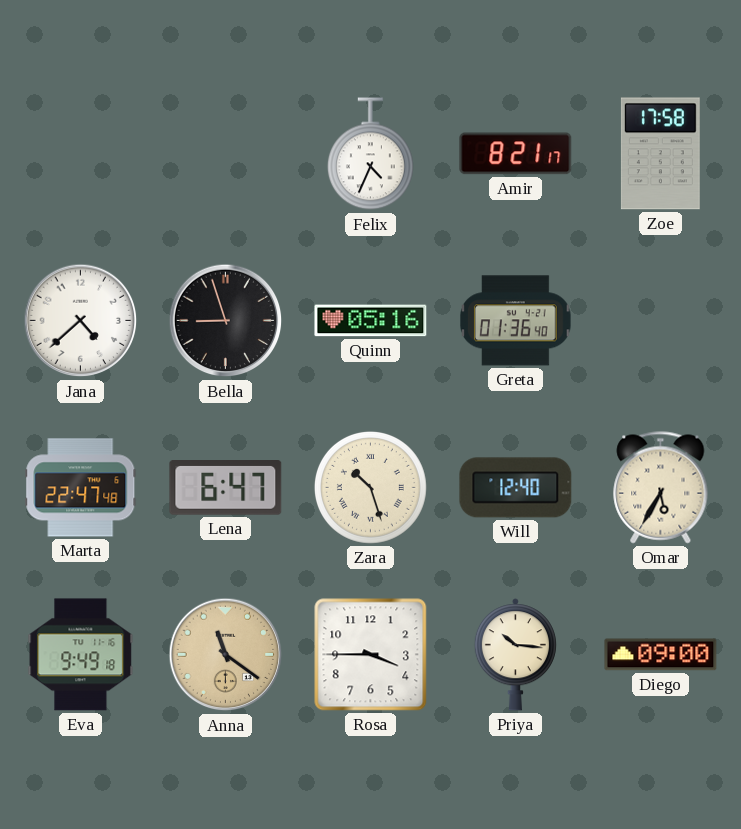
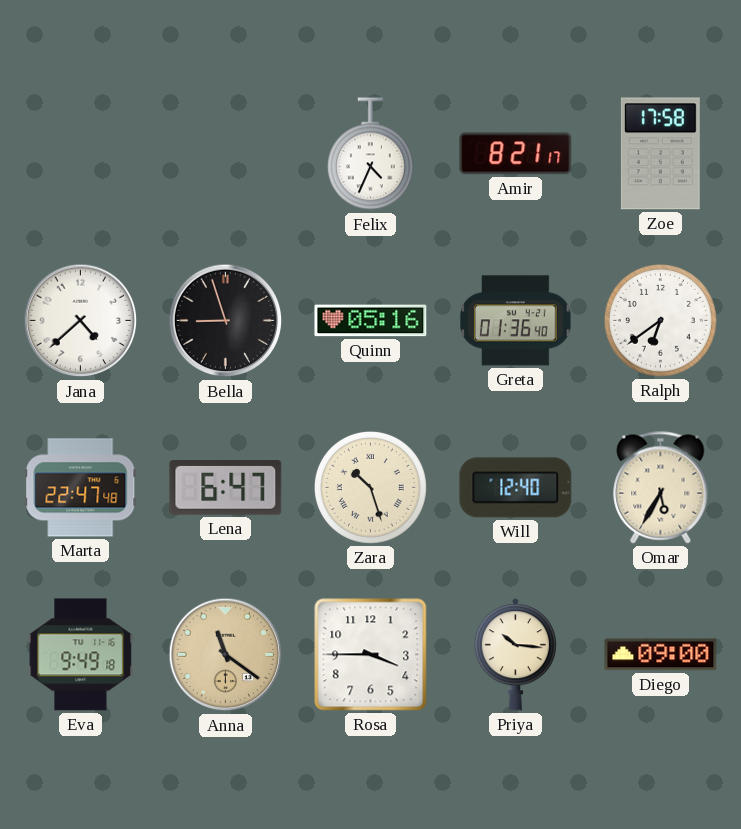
Ralph: none -> 6:39
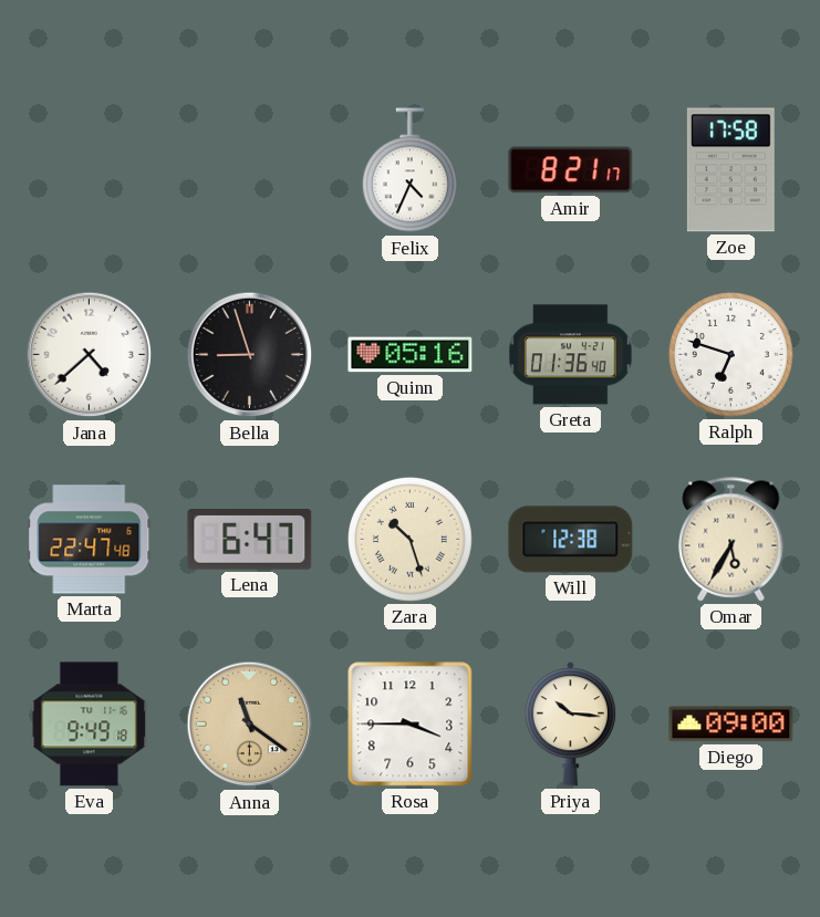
Ralph: 6:39 -> 6:48
Will: 12:40 -> 12:38
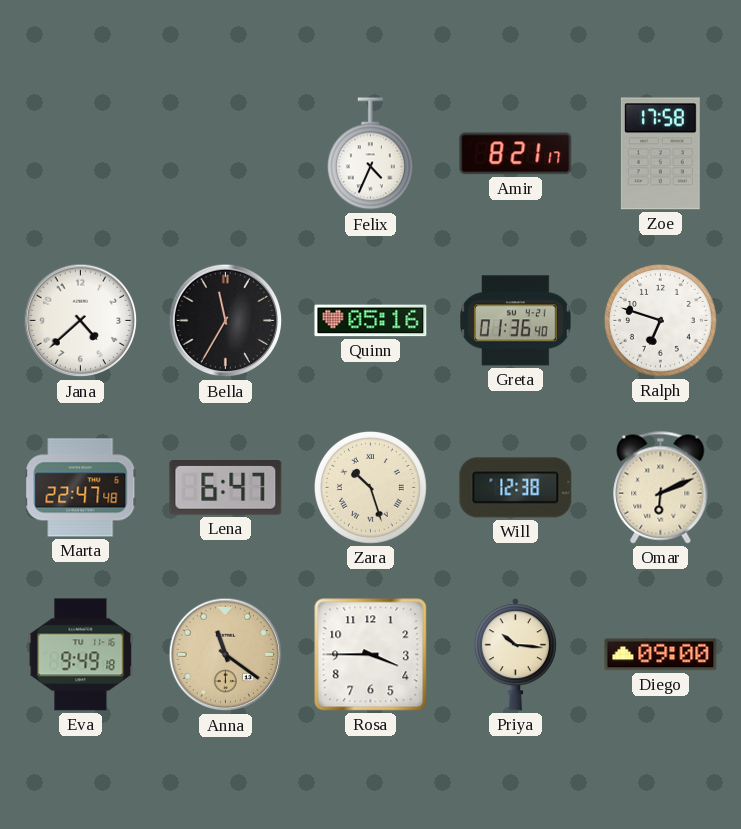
Bella: 8:57 -> 11:35
Omar: 5:35 -> 6:11
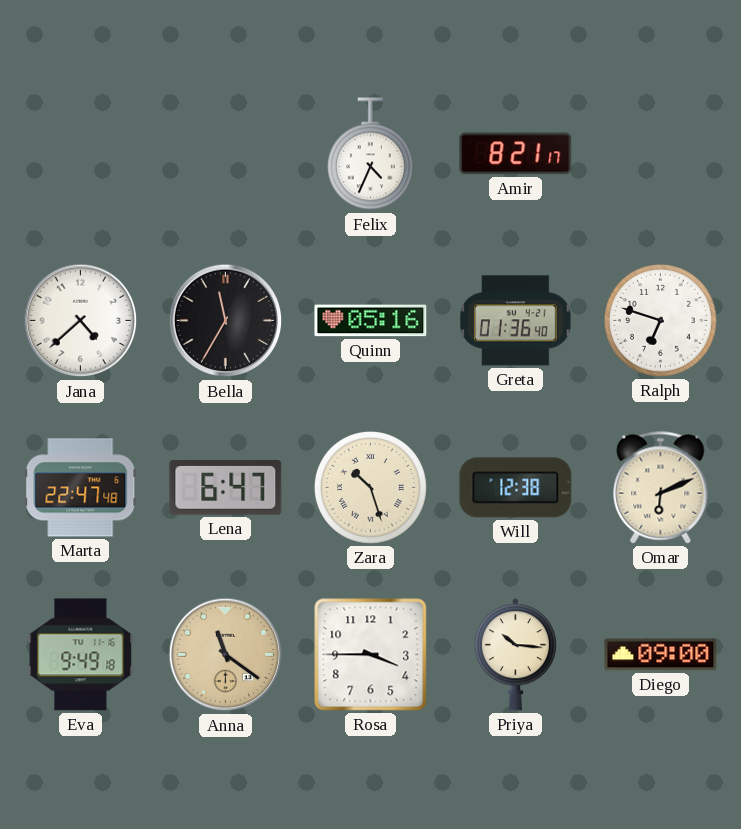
Zoe: 17:58 -> none
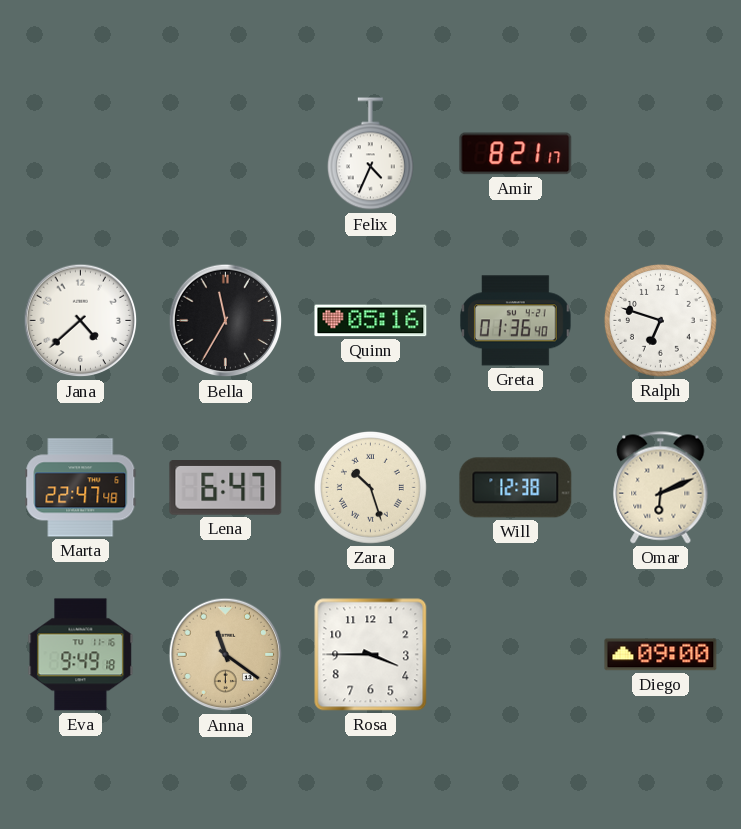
Priya: 10:16 -> none
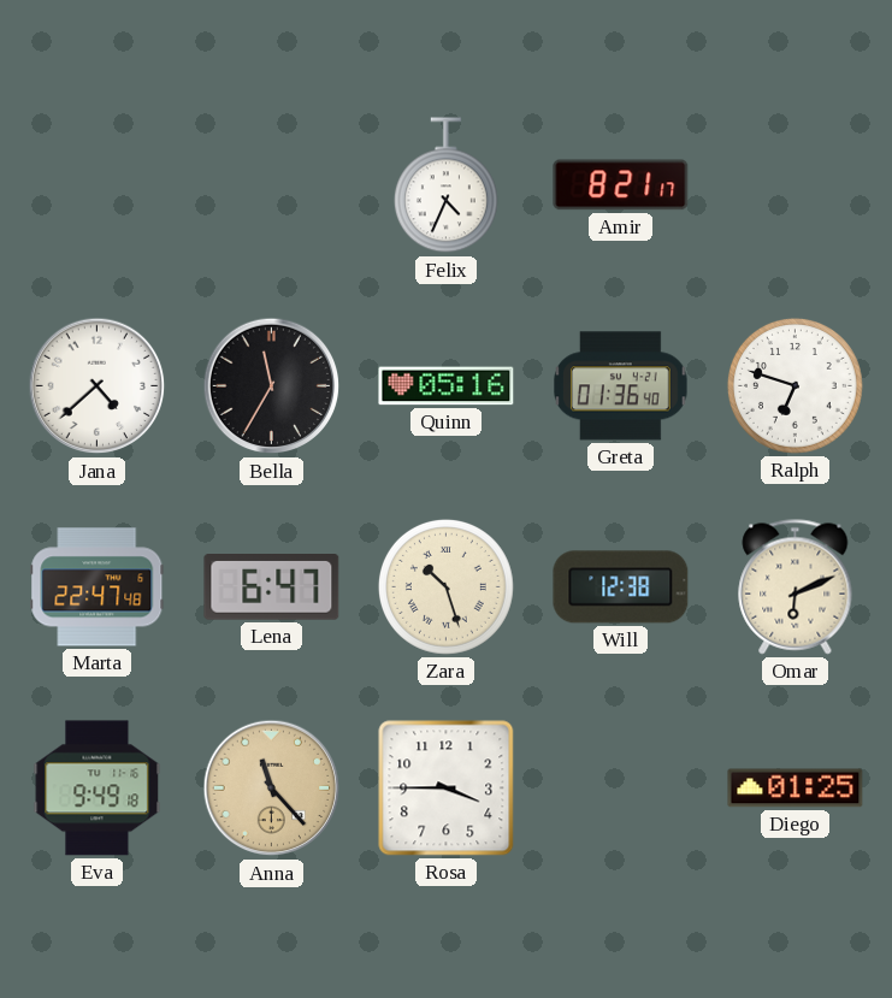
Anna: 11:21 -> 11:23
Diego: 09:00 -> 01:25
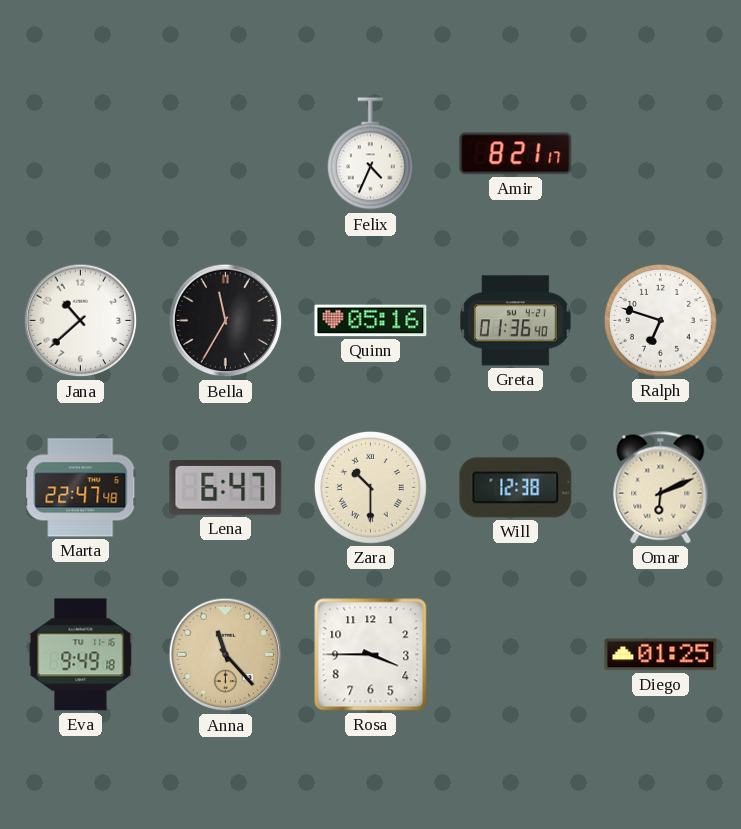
Jana: 4:38 -> 10:38
Zara: 10:27 -> 10:30
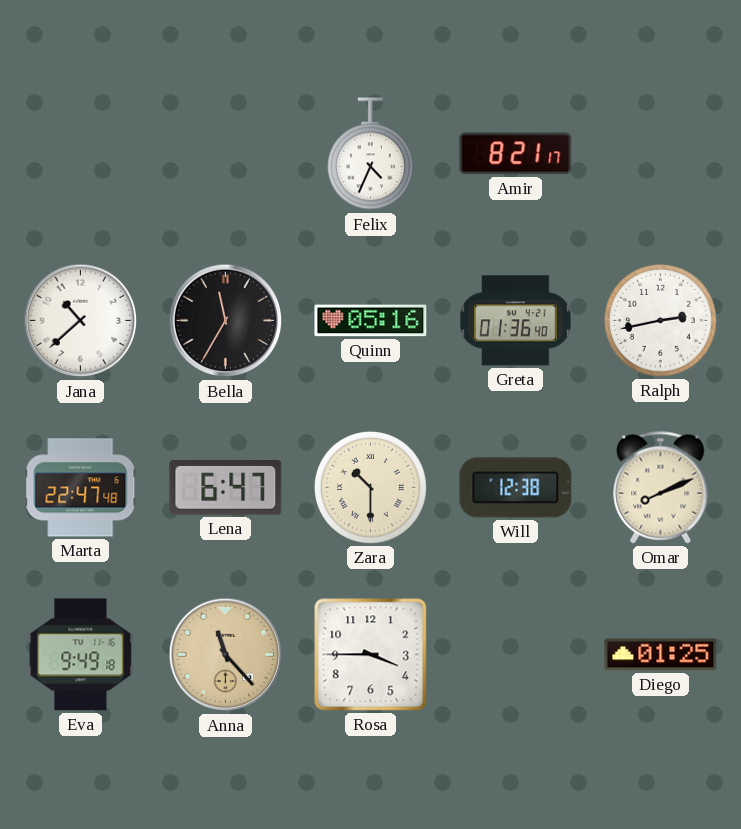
Ralph: 6:48 -> 2:43
Omar: 6:11 -> 8:11
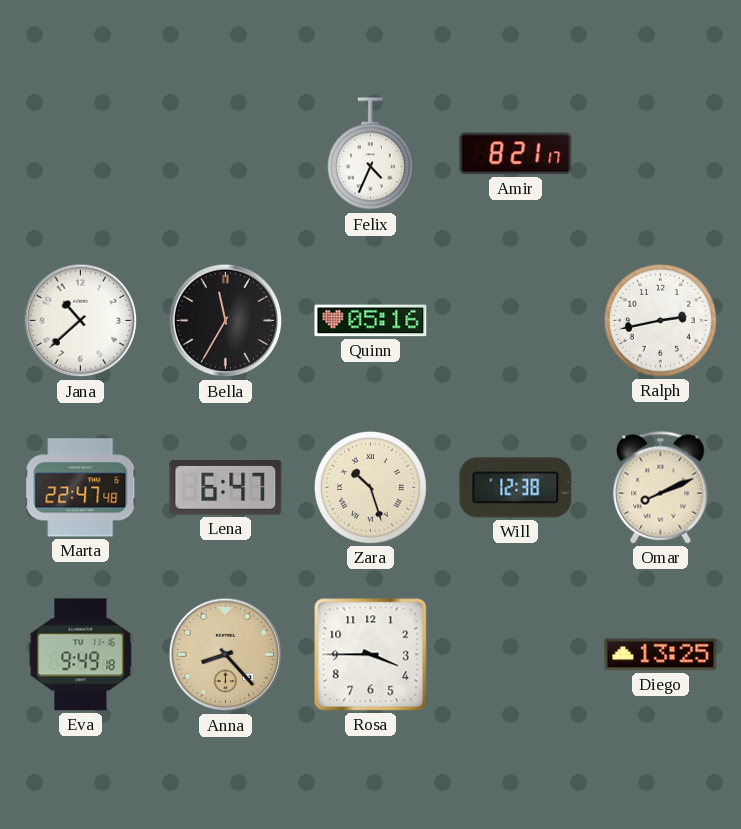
Greta: 01:36 -> none
Zara: 10:30 -> 10:27
Anna: 11:23 -> 8:23
Diego: 01:25 -> 13:25
